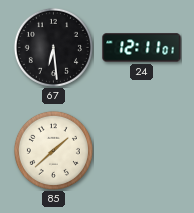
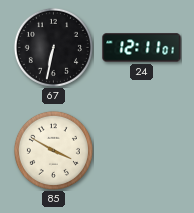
67: 6:29 -> 6:32
85: 1:38 -> 3:50
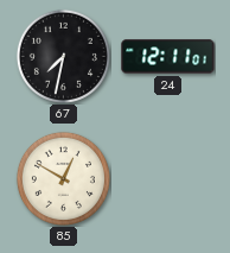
67: 6:32 -> 7:32
85: 3:50 -> 12:50
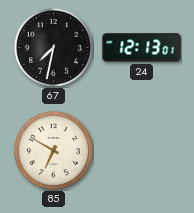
24: 12:11 -> 12:13
85: 12:50 -> 6:50
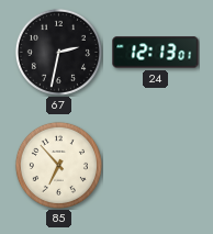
67: 7:32 -> 2:32
85: 6:50 -> 6:53
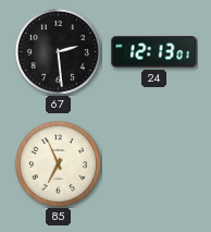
67: 2:32 -> 2:29
85: 6:53 -> 6:56
